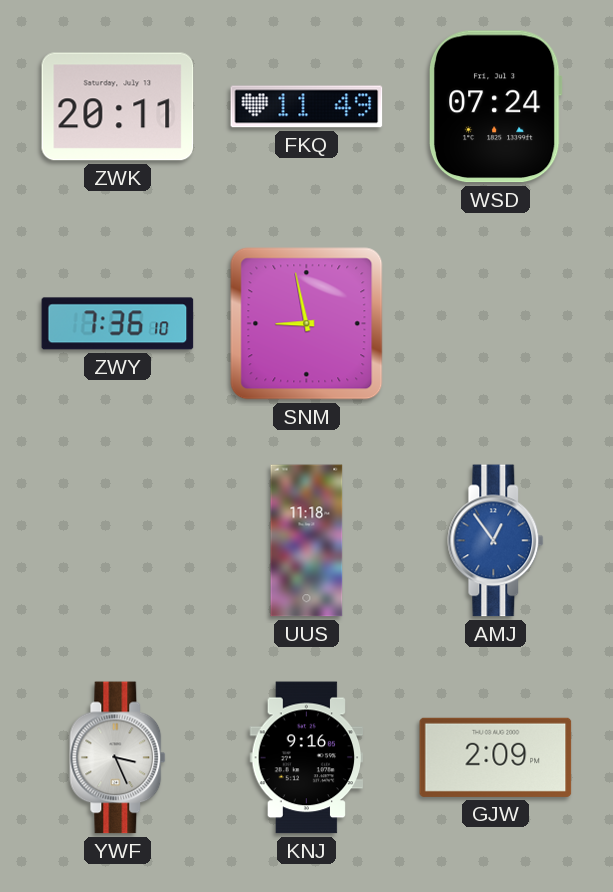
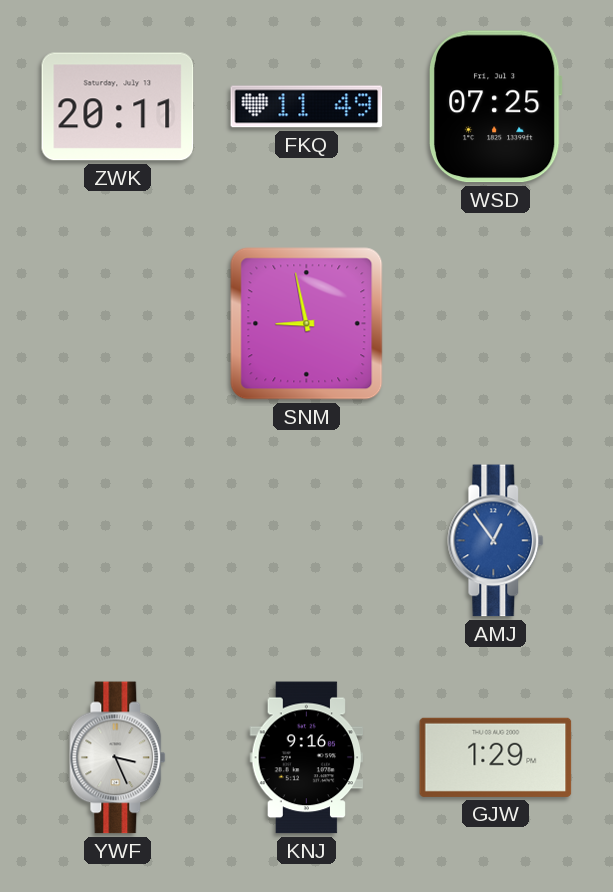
WSD: 07:24 -> 07:25
ZWY: 7:36 -> none
UUS: 11:18 -> none
GJW: 2:09 -> 1:29
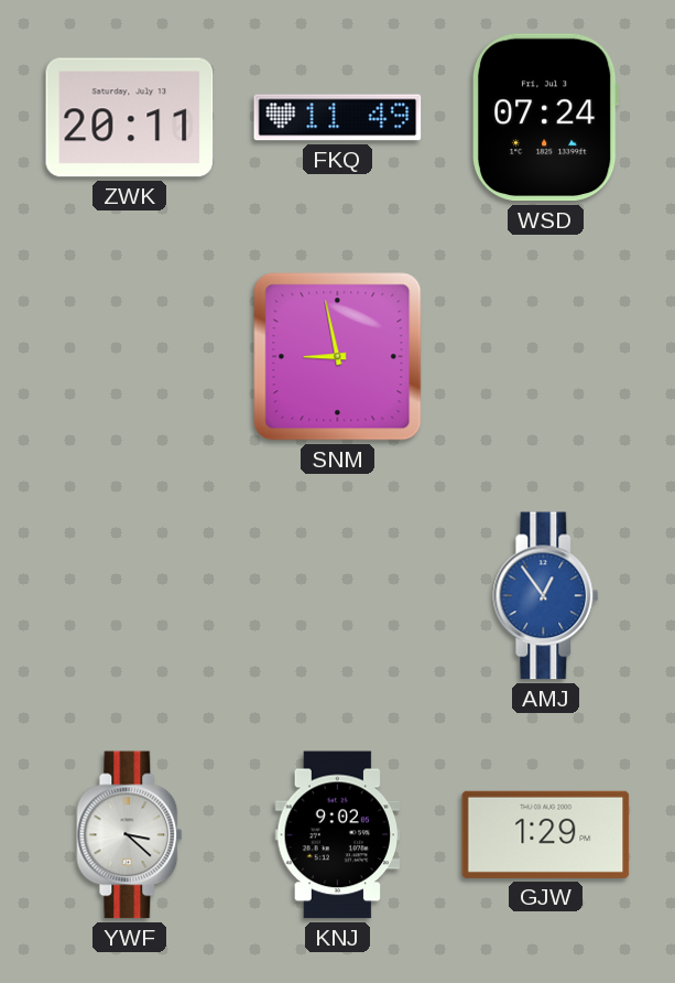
WSD: 07:25 -> 07:24
YWF: 3:26 -> 3:22
KNJ: 9:16 -> 9:02
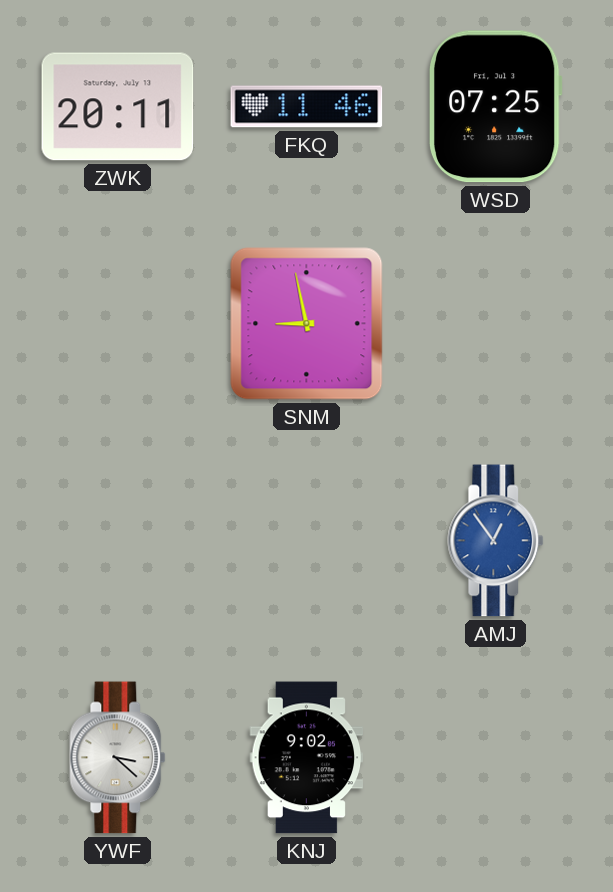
FKQ: 11:49 -> 11:46
WSD: 07:24 -> 07:25
GJW: 1:29 -> none
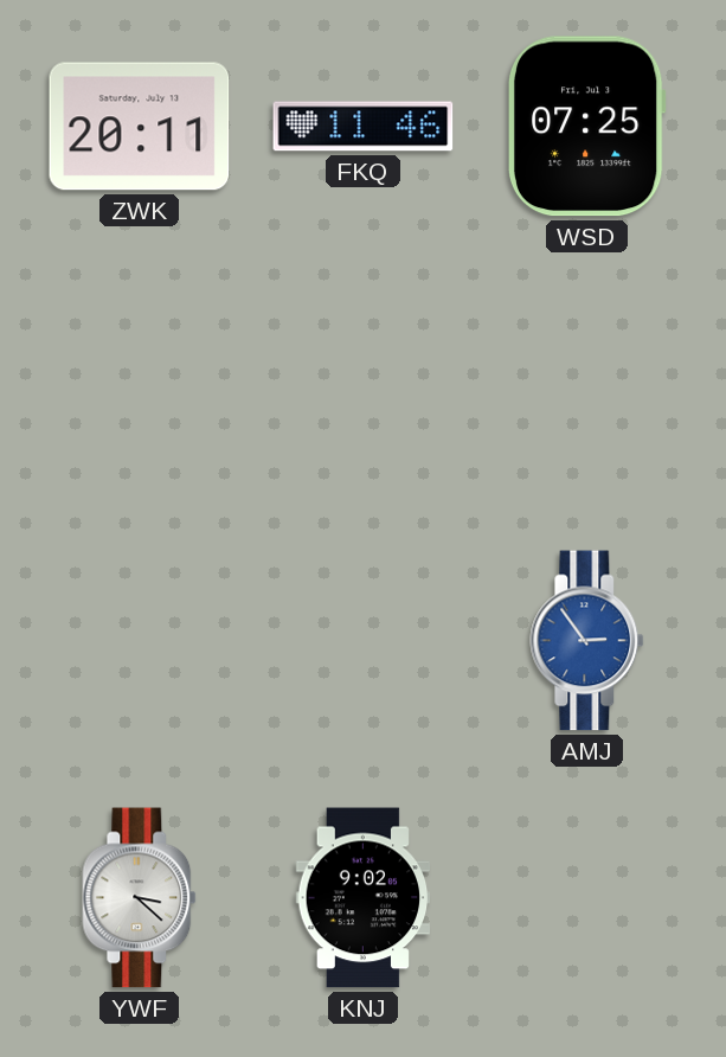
SNM: 8:58 -> none
AMJ: 12:54 -> 2:54
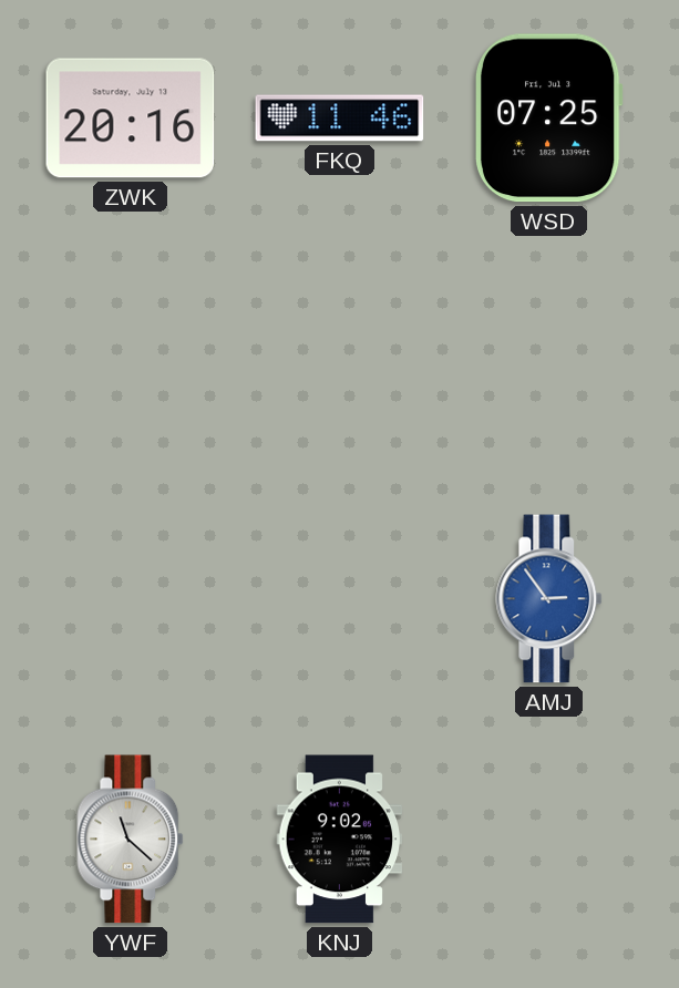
ZWK: 20:11 -> 20:16
YWF: 3:22 -> 11:22
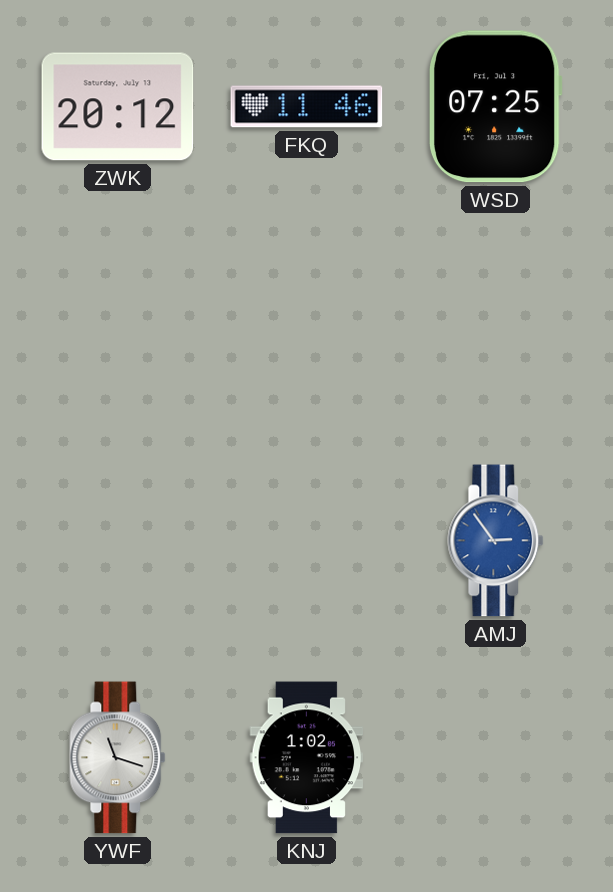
ZWK: 20:16 -> 20:12
YWF: 11:22 -> 11:18
KNJ: 9:02 -> 1:02
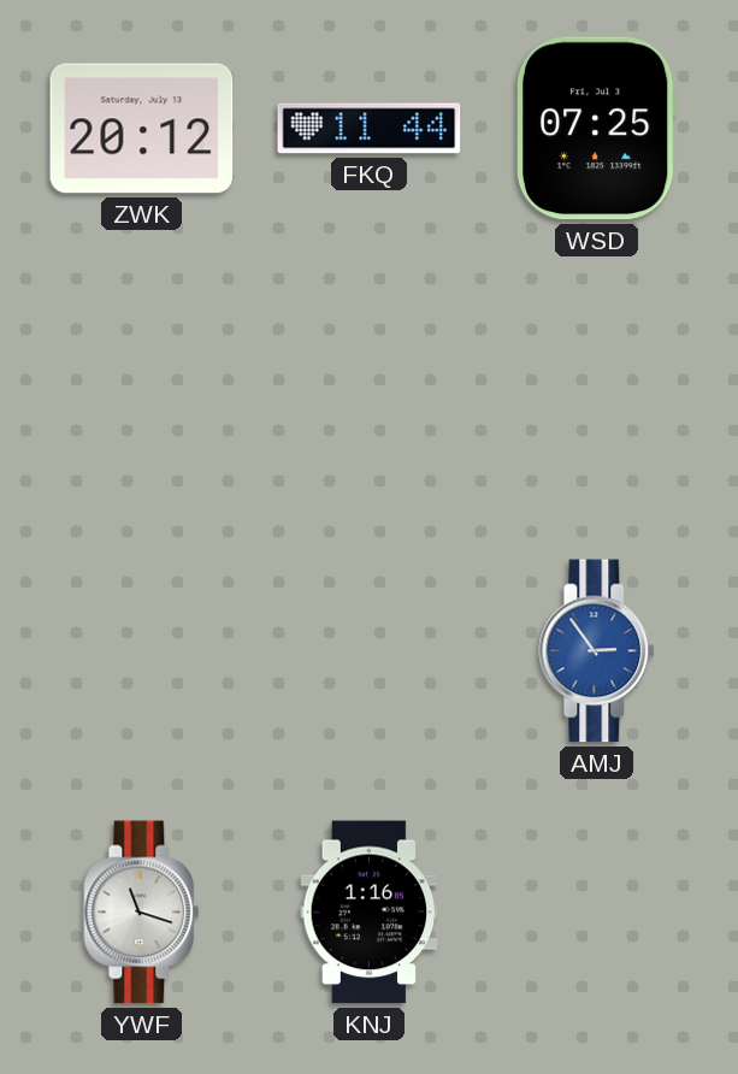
FKQ: 11:46 -> 11:44
KNJ: 1:02 -> 1:16
